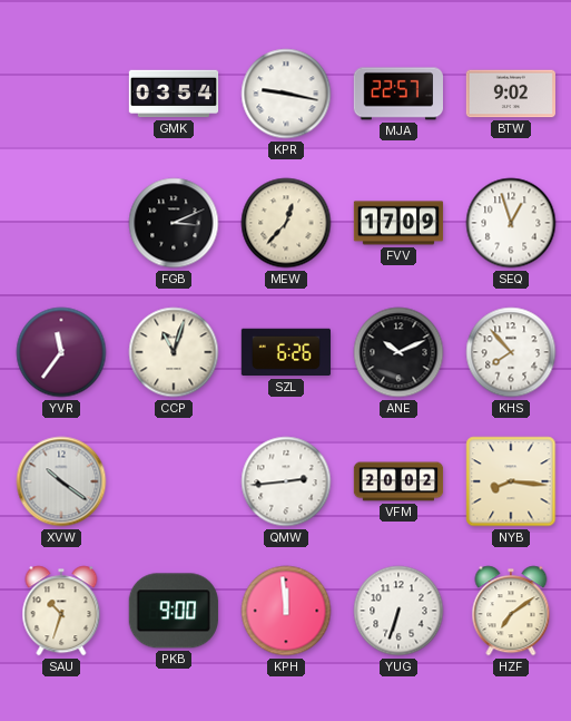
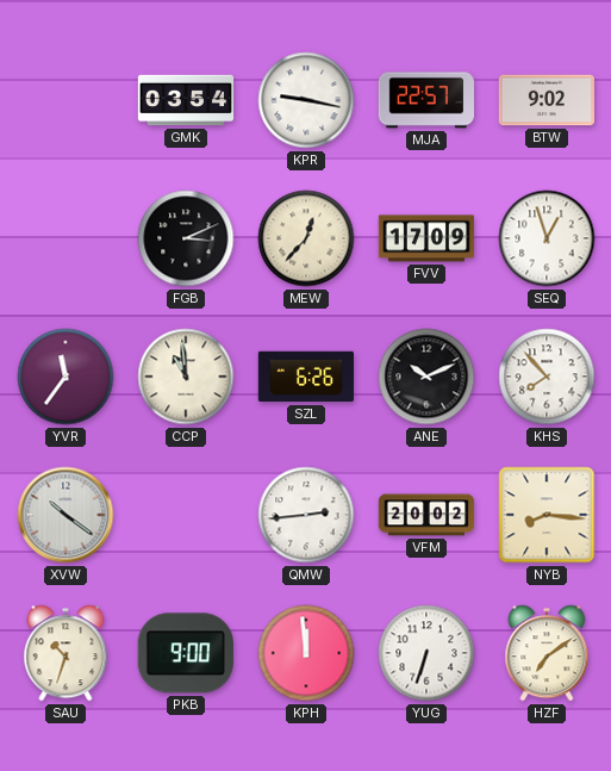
CCP: 11:03 -> 10:59
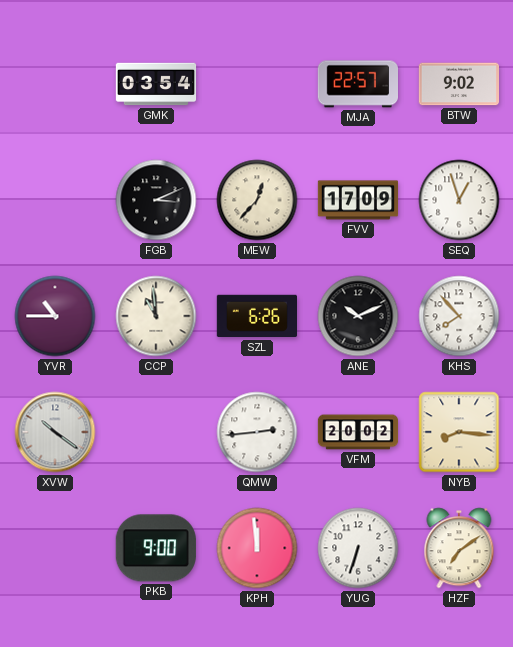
KPR: 9:17 -> none
YVR: 11:36 -> 10:45
SAU: 10:33 -> none
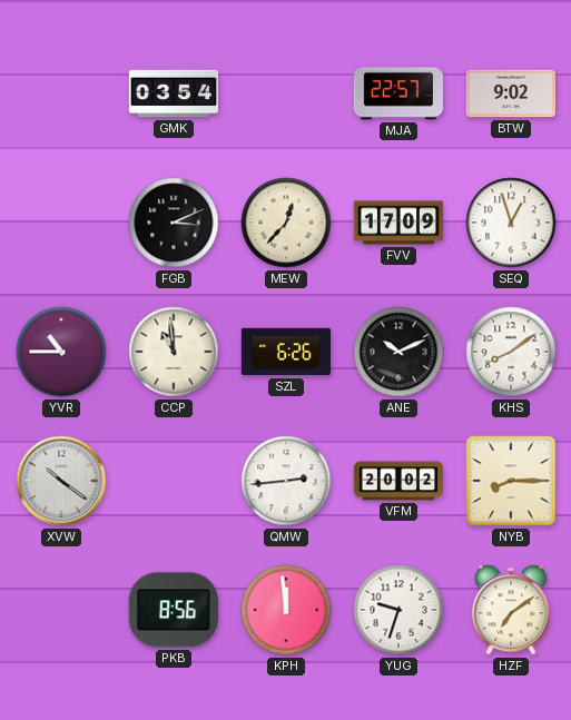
KHS: 7:53 -> 8:09
NYB: 8:16 -> 8:15
PKB: 9:00 -> 8:56
YUG: 6:33 -> 9:33
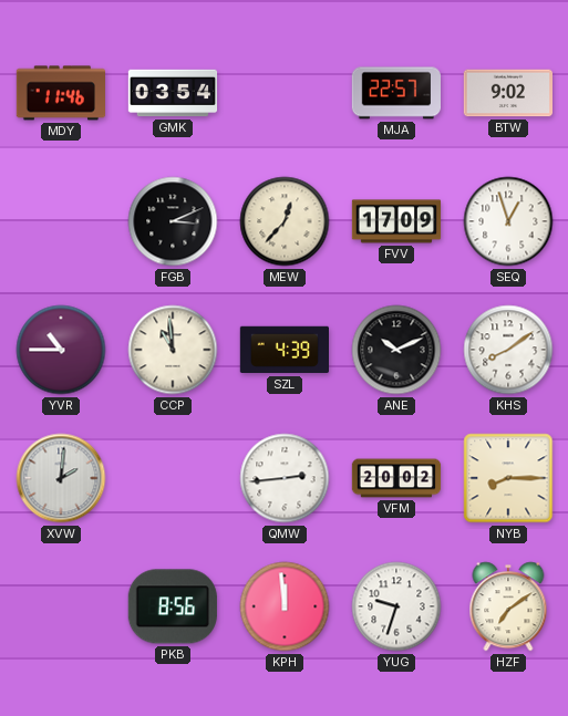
MDY: none -> 11:46
SZL: 6:26 -> 4:39
XVW: 10:21 -> 2:01
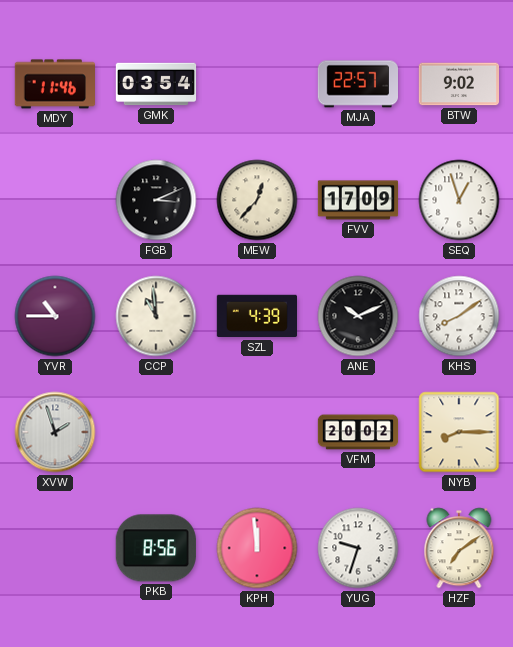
XVW: 2:01 -> 1:57
QMW: 2:44 -> none
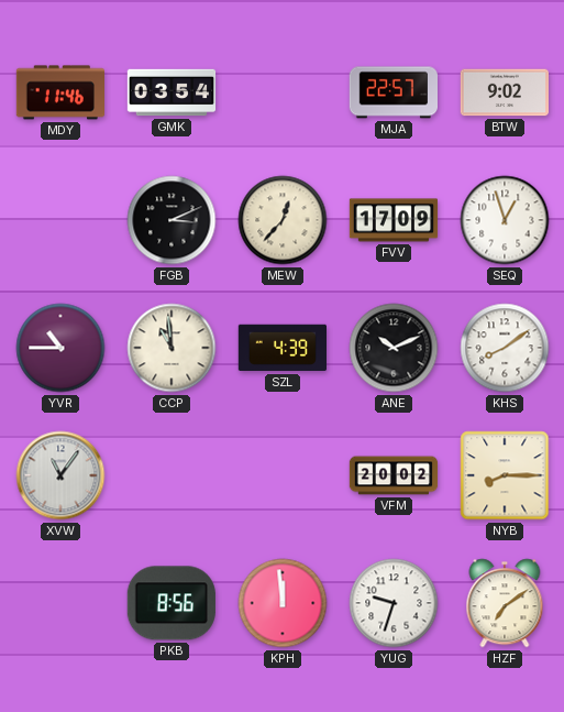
XVW: 1:57 -> 11:06
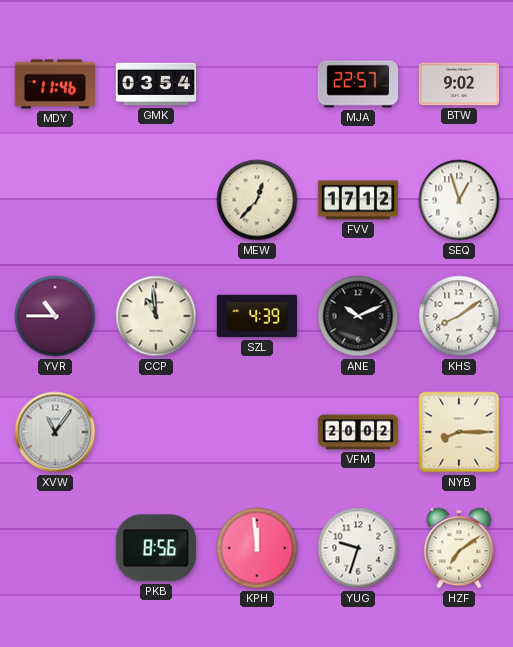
FGB: 3:11 -> none
FVV: 17:09 -> 17:12
